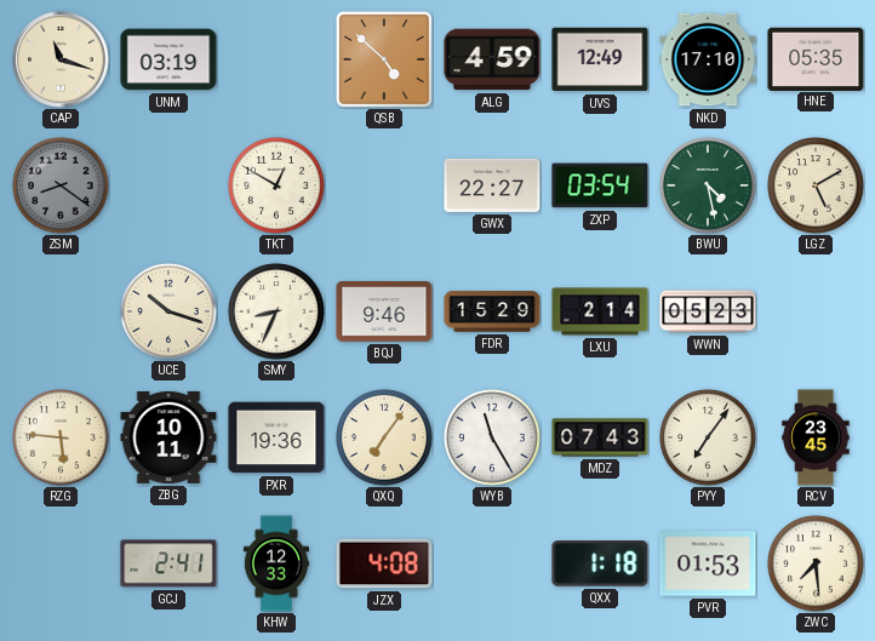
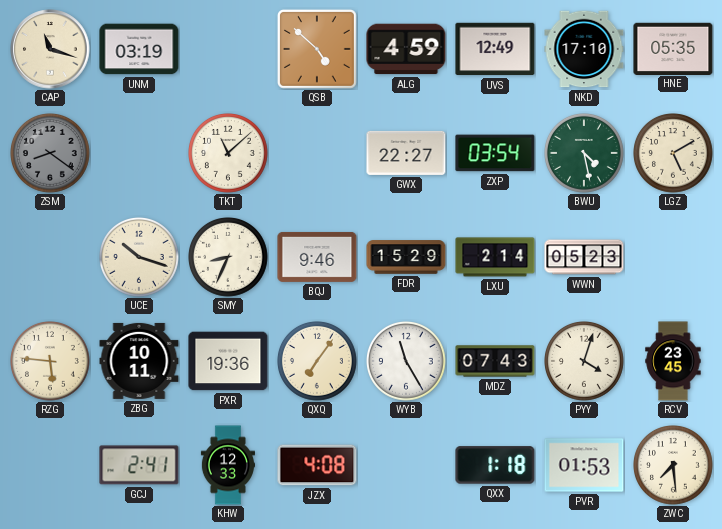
TKT: 12:50 -> 11:08
PYY: 7:06 -> 4:03
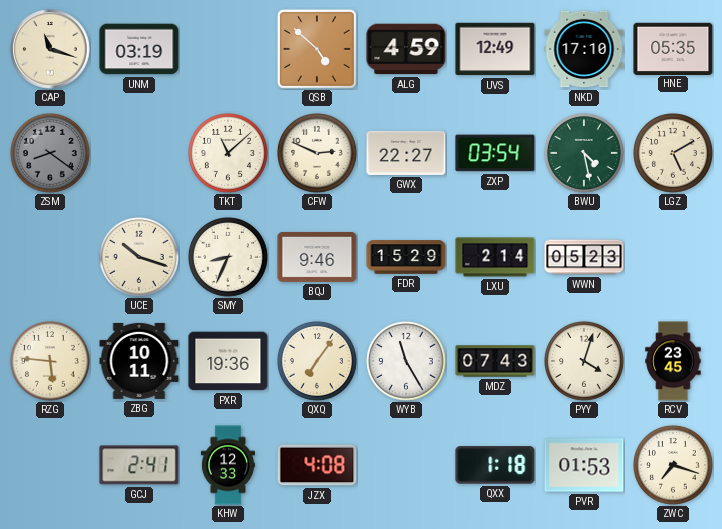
CFW: none -> 2:49
ZWC: 7:29 -> 7:18
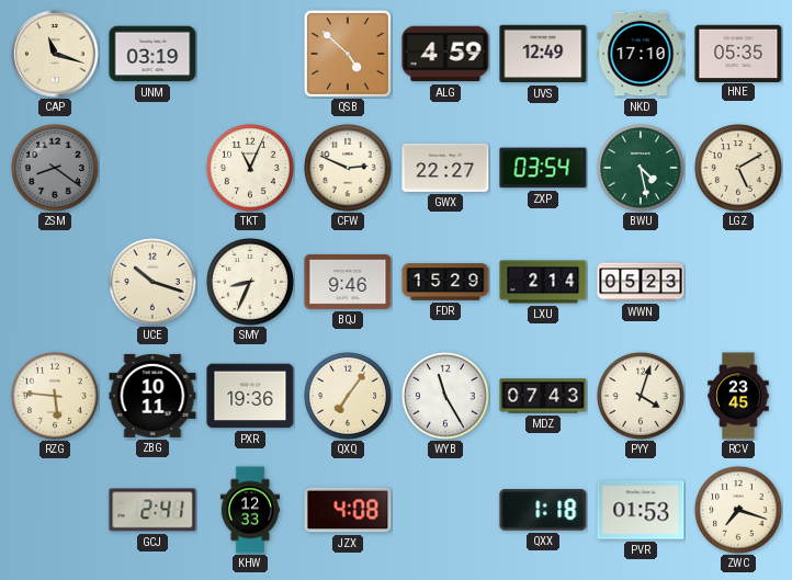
TKT: 11:08 -> 11:04
